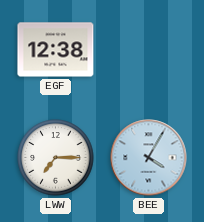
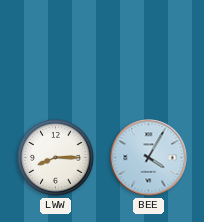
EGF: 12:38 -> none
LWW: 7:15 -> 8:15
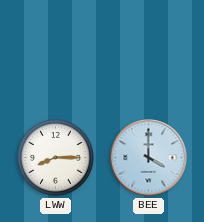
BEE: 4:05 -> 4:00
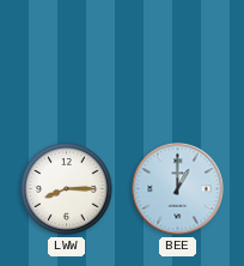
BEE: 4:00 -> 1:00
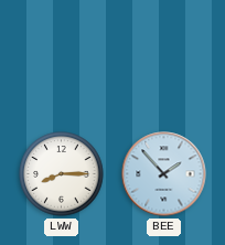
BEE: 1:00 -> 1:53
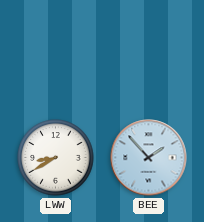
LWW: 8:15 -> 8:40
